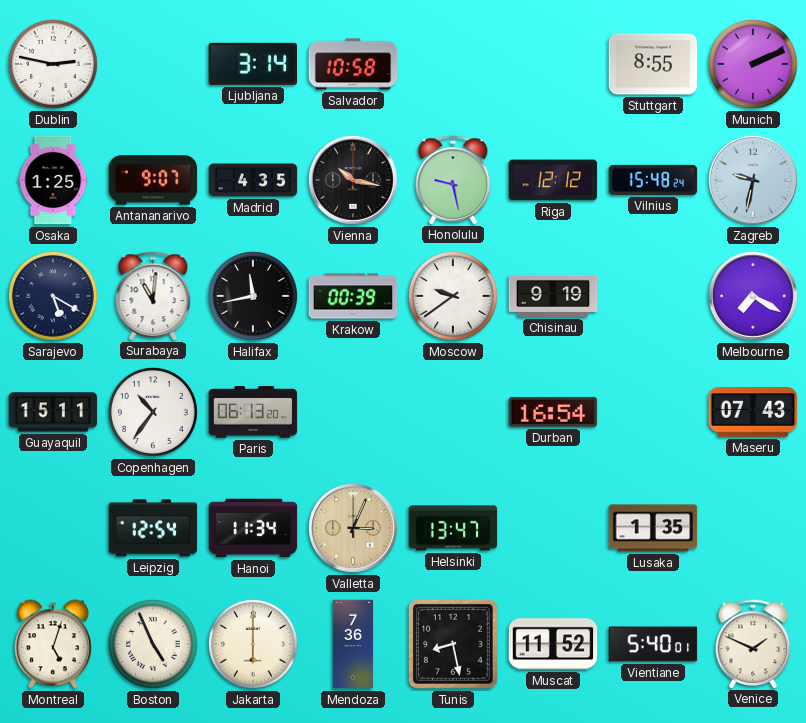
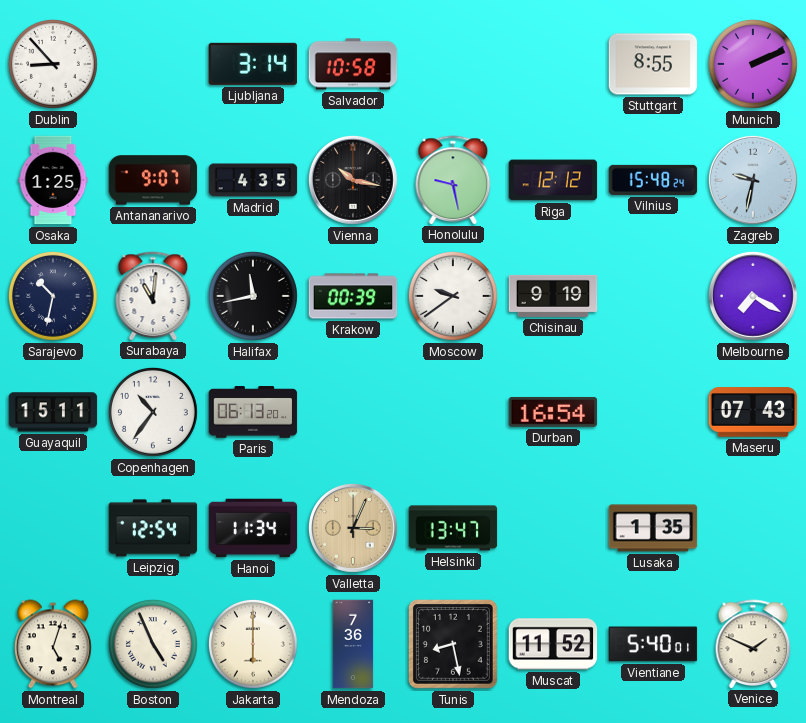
Dublin: 2:47 -> 8:53
Sarajevo: 5:20 -> 10:32
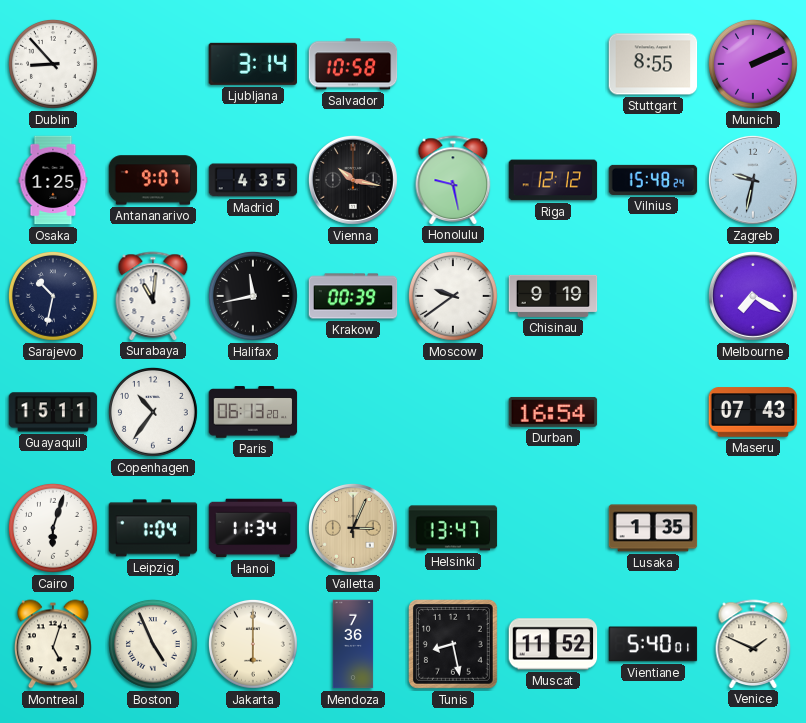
Cairo: none -> 6:03
Leipzig: 12:54 -> 1:04
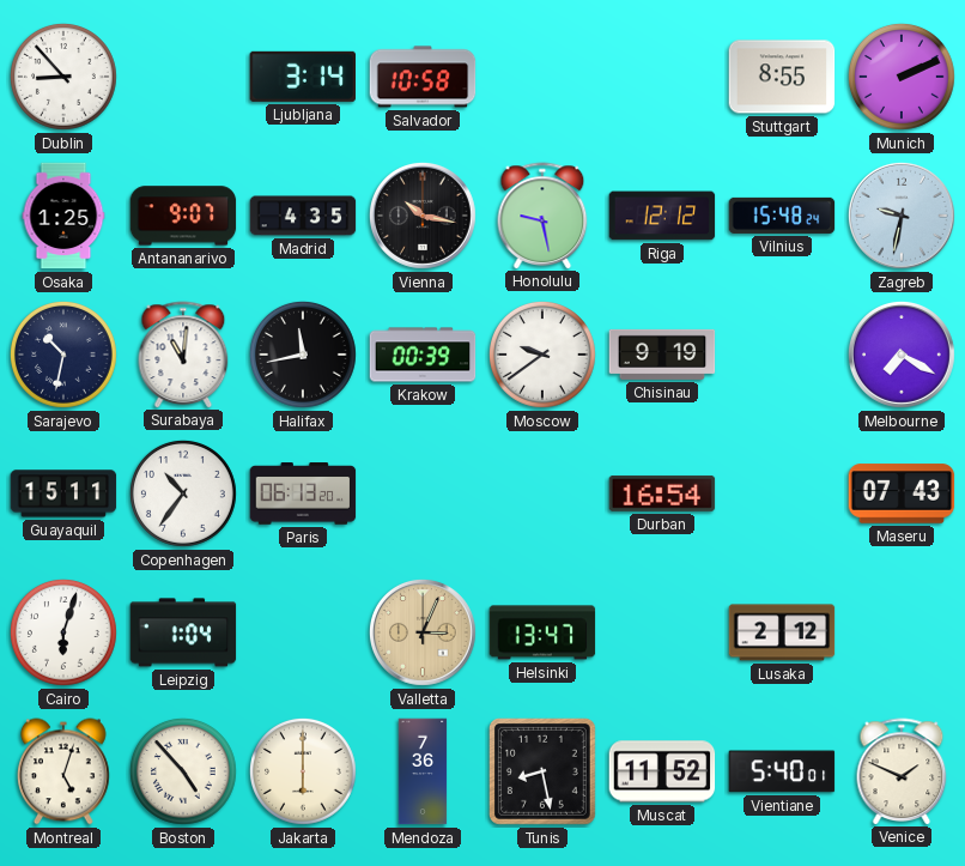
Hanoi: 11:34 -> none
Lusaka: 1:35 -> 2:12
Boston: 4:56 -> 4:53
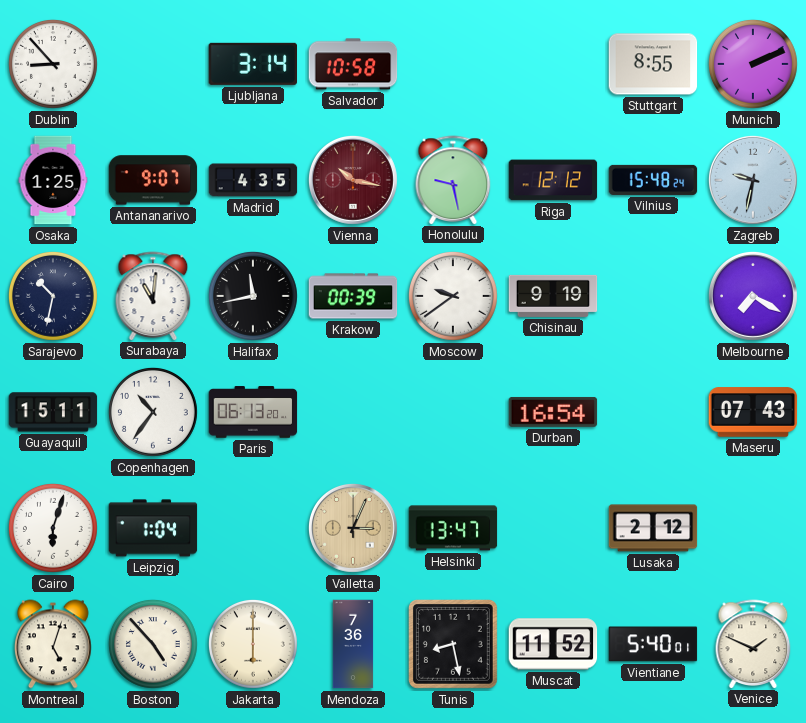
Vienna dial: black -> burgundy
